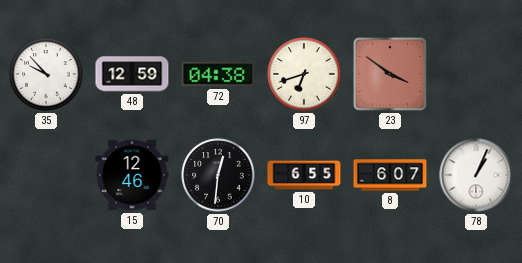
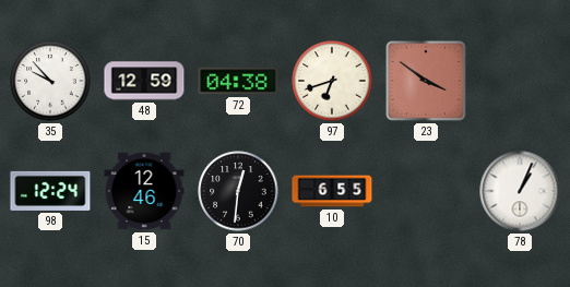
98: none -> 12:24
8: 6:07 -> none
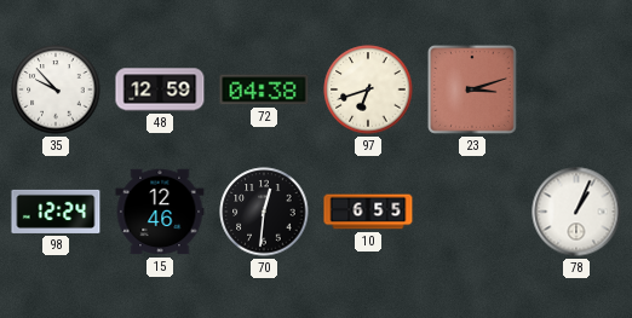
23: 3:51 -> 3:12
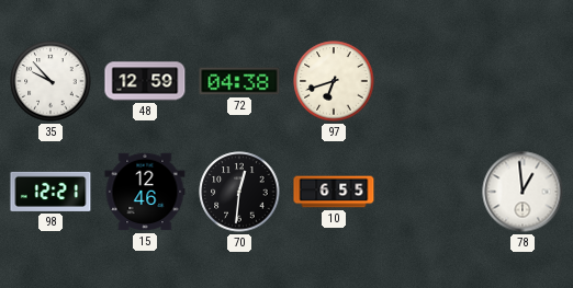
23: 3:12 -> none
98: 12:24 -> 12:21
78: 1:04 -> 12:59
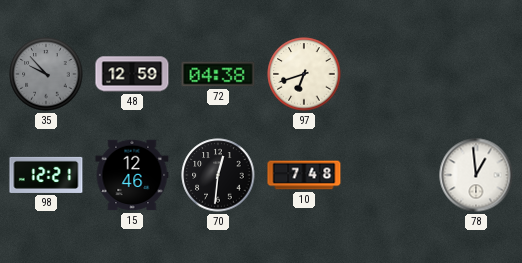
35 dial: white -> grey
10: 6:55 -> 7:48
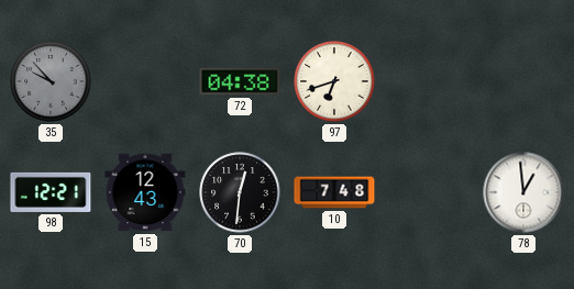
48: 12:59 -> none
15: 12:46 -> 12:43
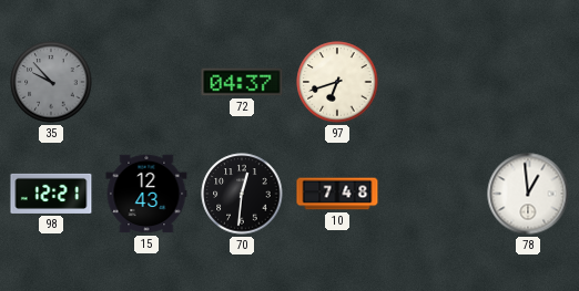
72: 04:38 -> 04:37
